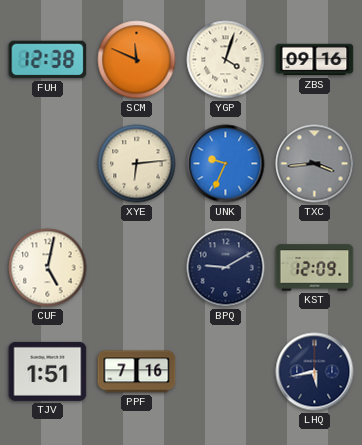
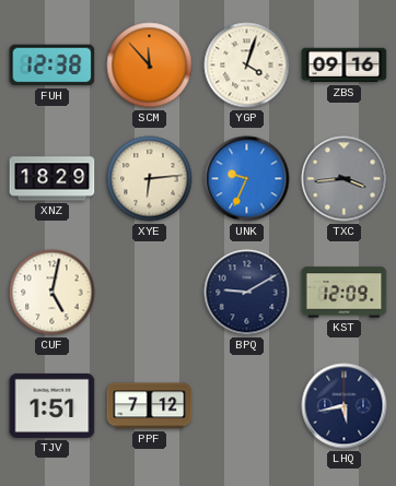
SCM: 11:49 -> 11:53
XNZ: none -> 18:29
PPF: 7:16 -> 7:12
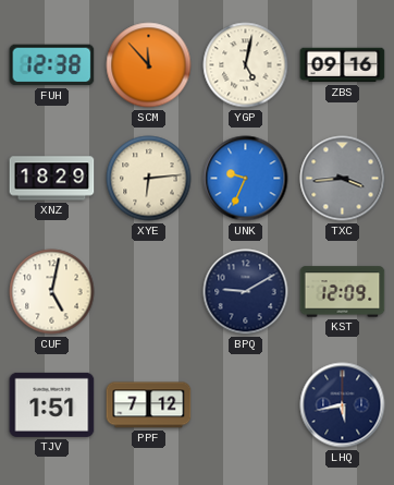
YGP: 4:03 -> 5:02
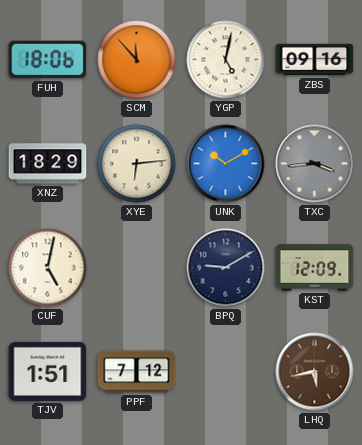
FUH: 12:38 -> 18:06
UNK: 9:34 -> 10:10
LHQ dial: navy -> brown
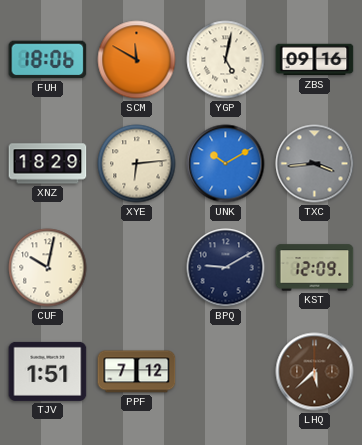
SCM: 11:53 -> 11:50
CUF: 5:02 -> 10:02
LHQ: 5:43 -> 5:38
